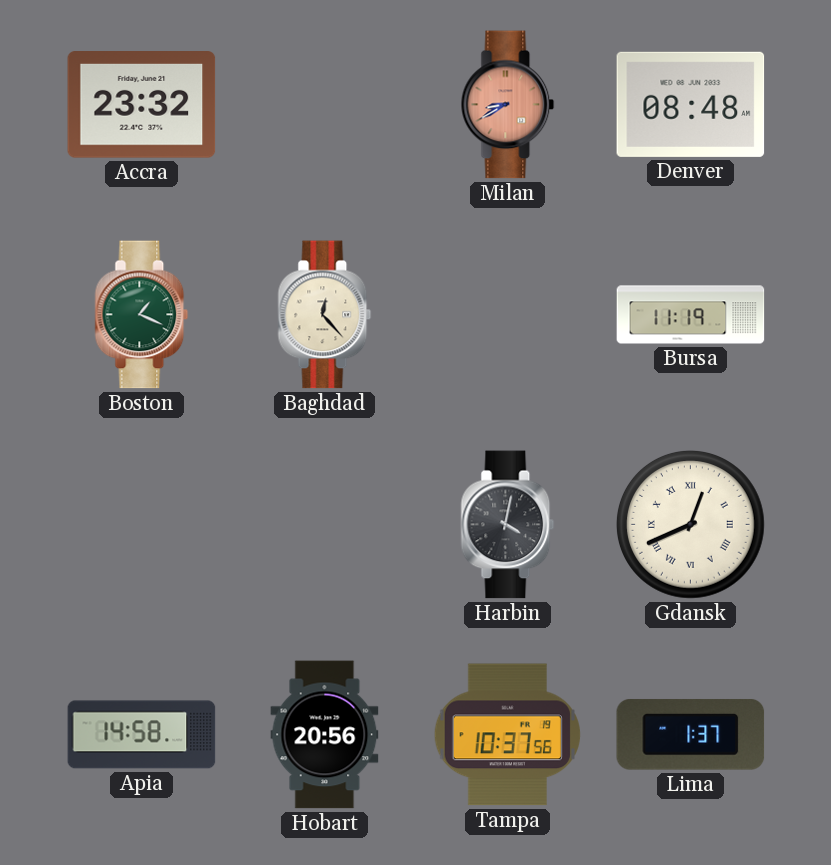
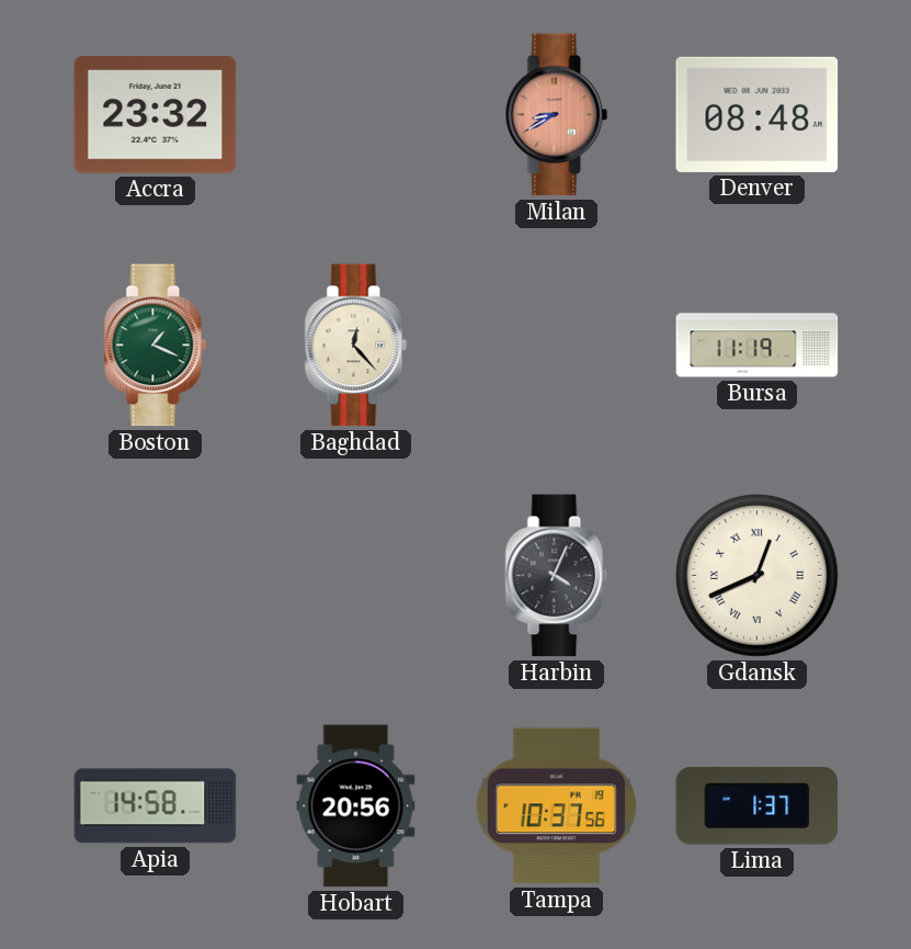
Harbin: 4:02 -> 4:04
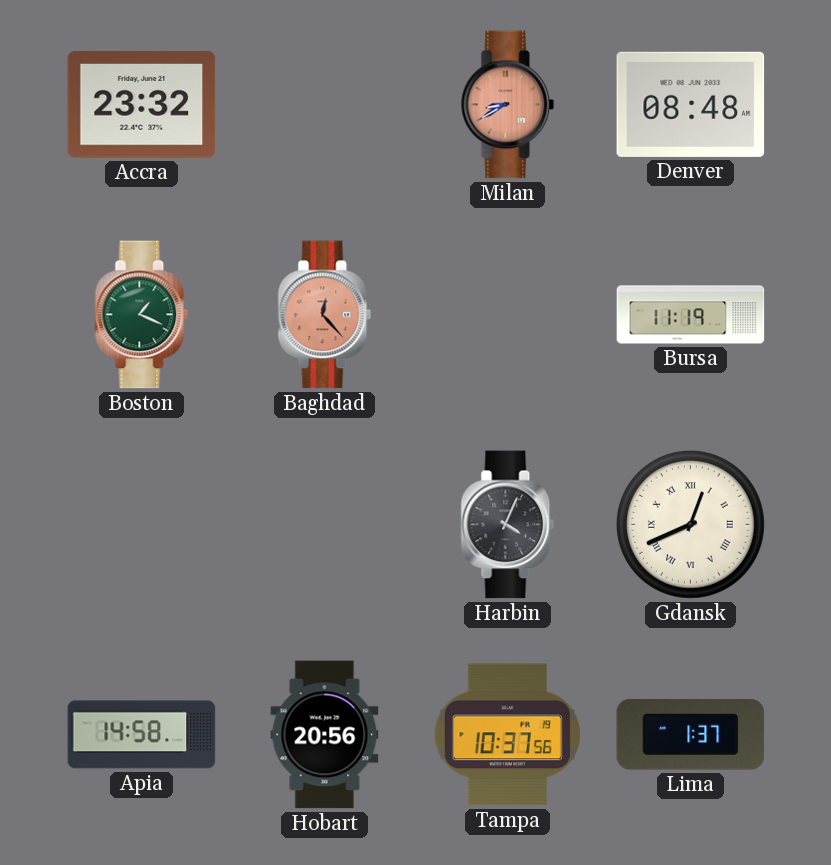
Baghdad dial: cream -> salmon
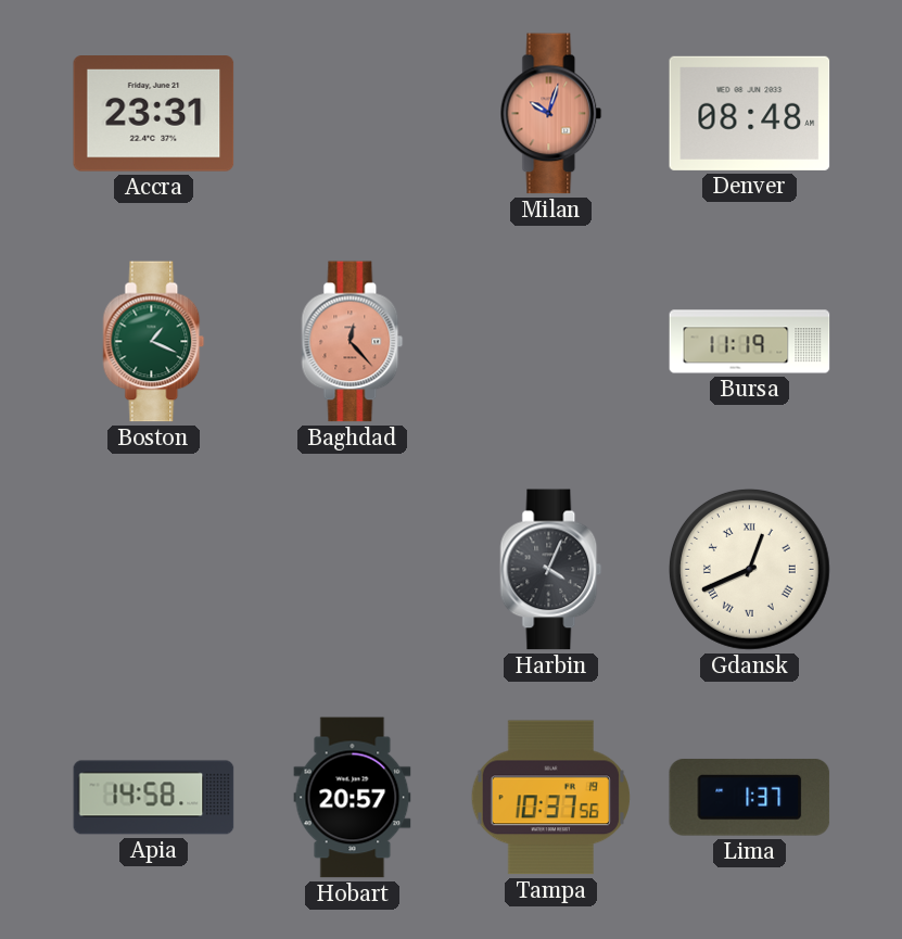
Accra: 23:32 -> 23:31
Milan: 8:40 -> 10:03
Hobart: 20:56 -> 20:57
